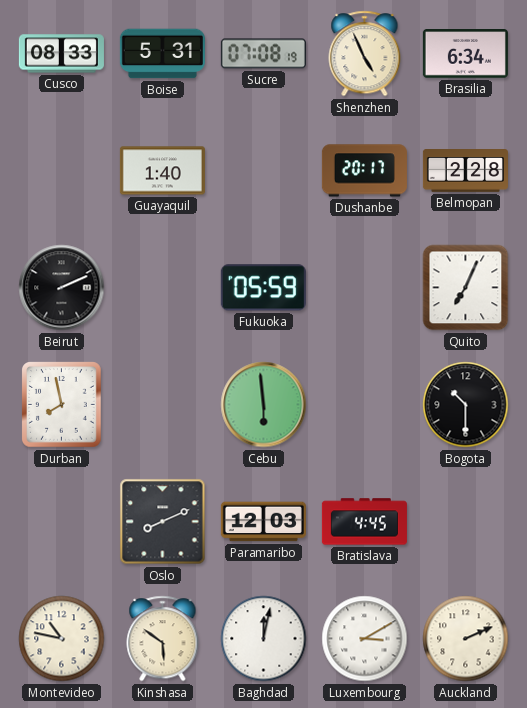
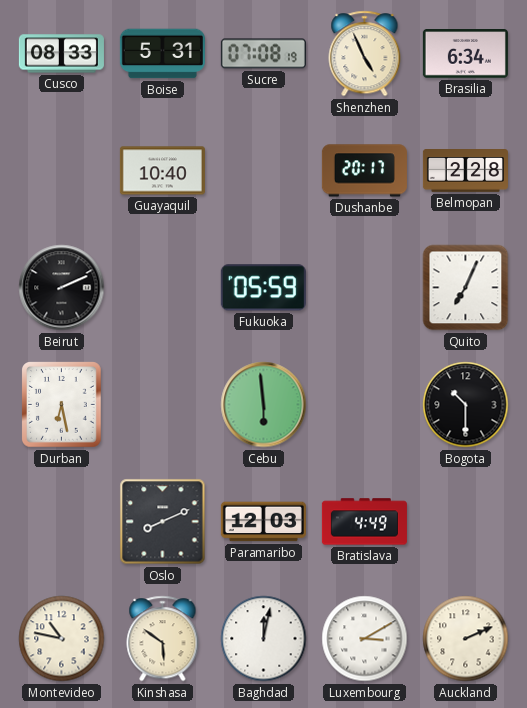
Guayaquil: 1:40 -> 10:40
Durban: 7:58 -> 6:28
Bratislava: 4:45 -> 4:49
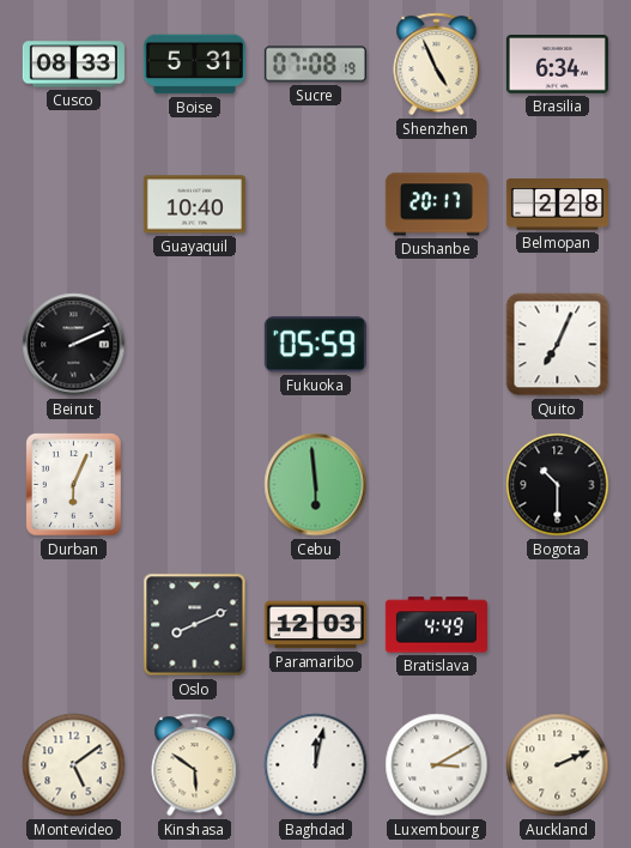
Durban: 6:28 -> 6:04
Montevideo: 10:47 -> 5:09
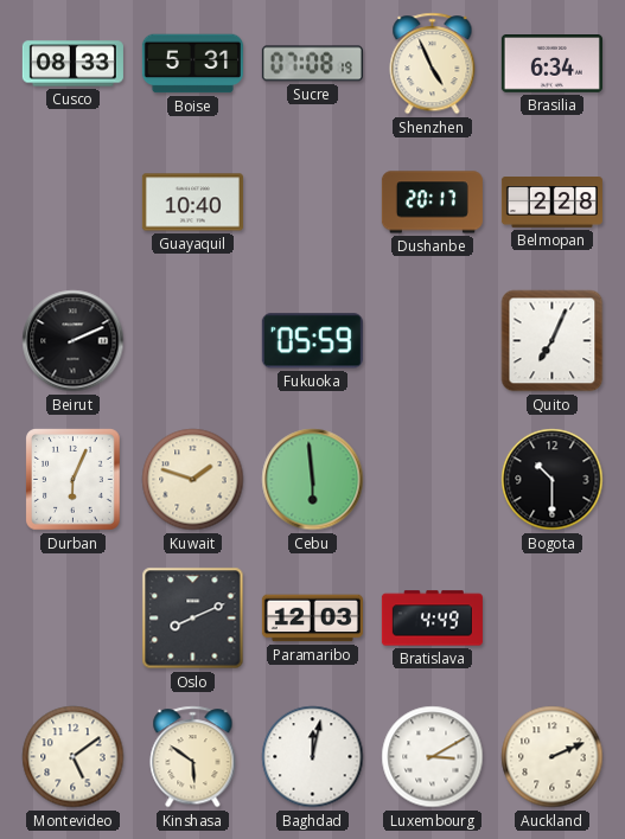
Kuwait: none -> 1:48
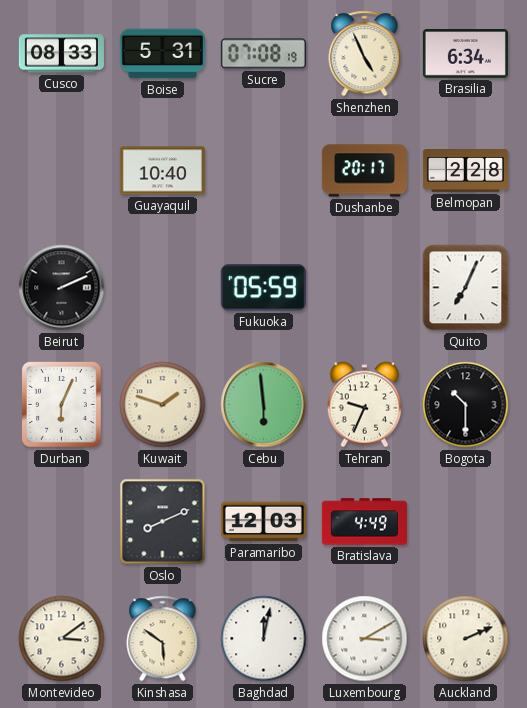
Tehran: none -> 9:34
Montevideo: 5:09 -> 3:09
